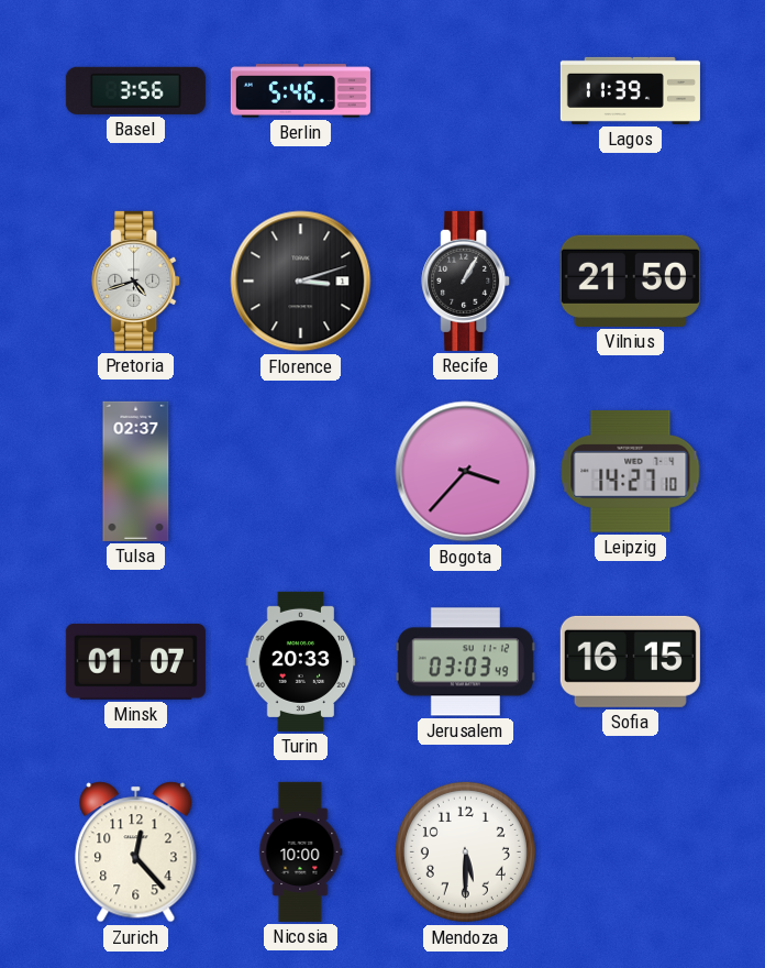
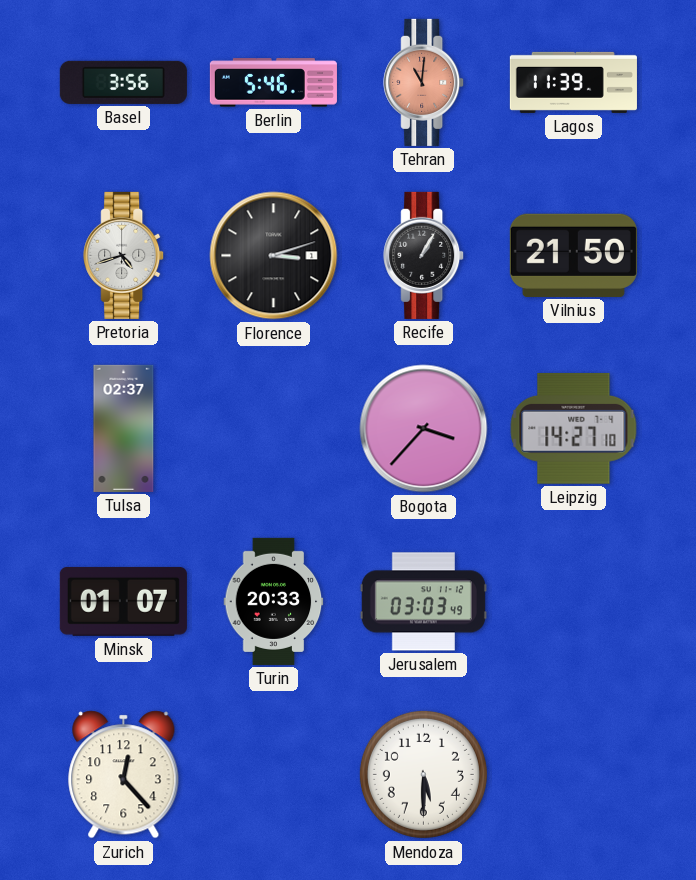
Tehran: none -> 11:01
Sofia: 16:15 -> none
Nicosia: 10:00 -> none
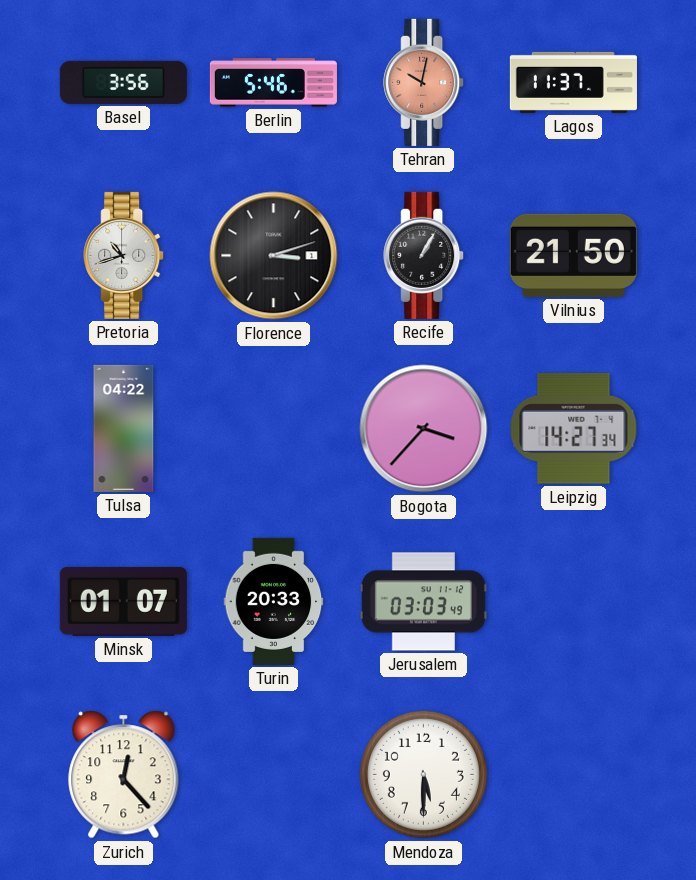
Tehran: 11:01 -> 10:02
Lagos: 11:39 -> 11:37
Pretoria: 4:42 -> 10:42
Tulsa: 02:37 -> 04:22
Leipzig: 14:27:10 -> 14:27:34
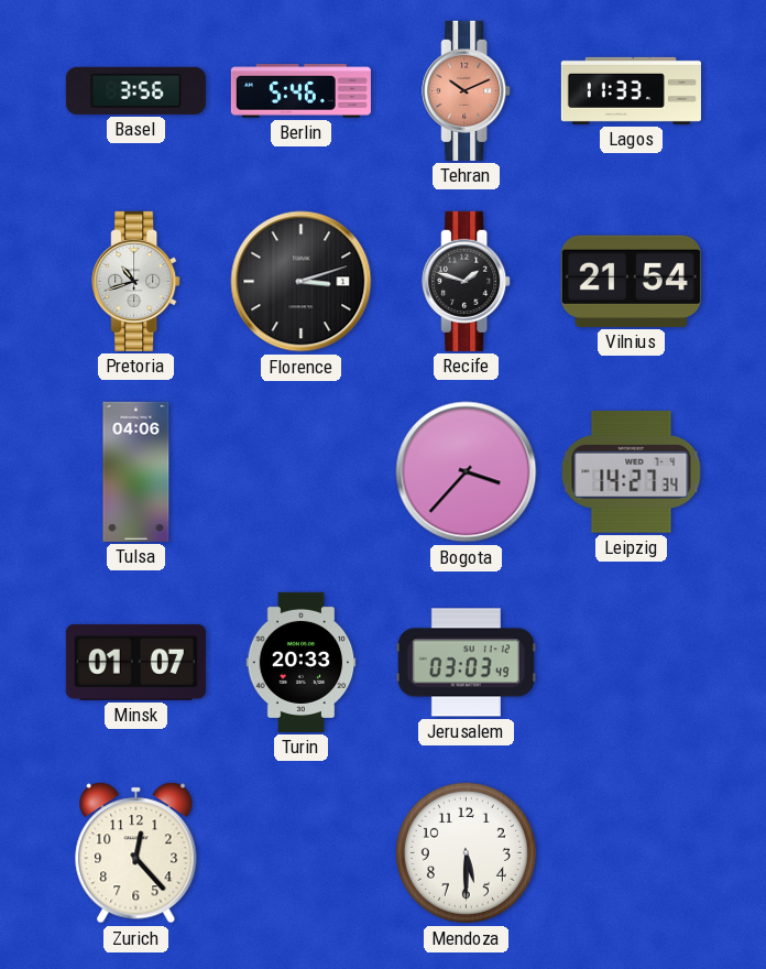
Tehran: 10:02 -> 10:11
Lagos: 11:37 -> 11:33
Recife: 1:05 -> 1:48
Vilnius: 21:50 -> 21:54
Tulsa: 04:22 -> 04:06
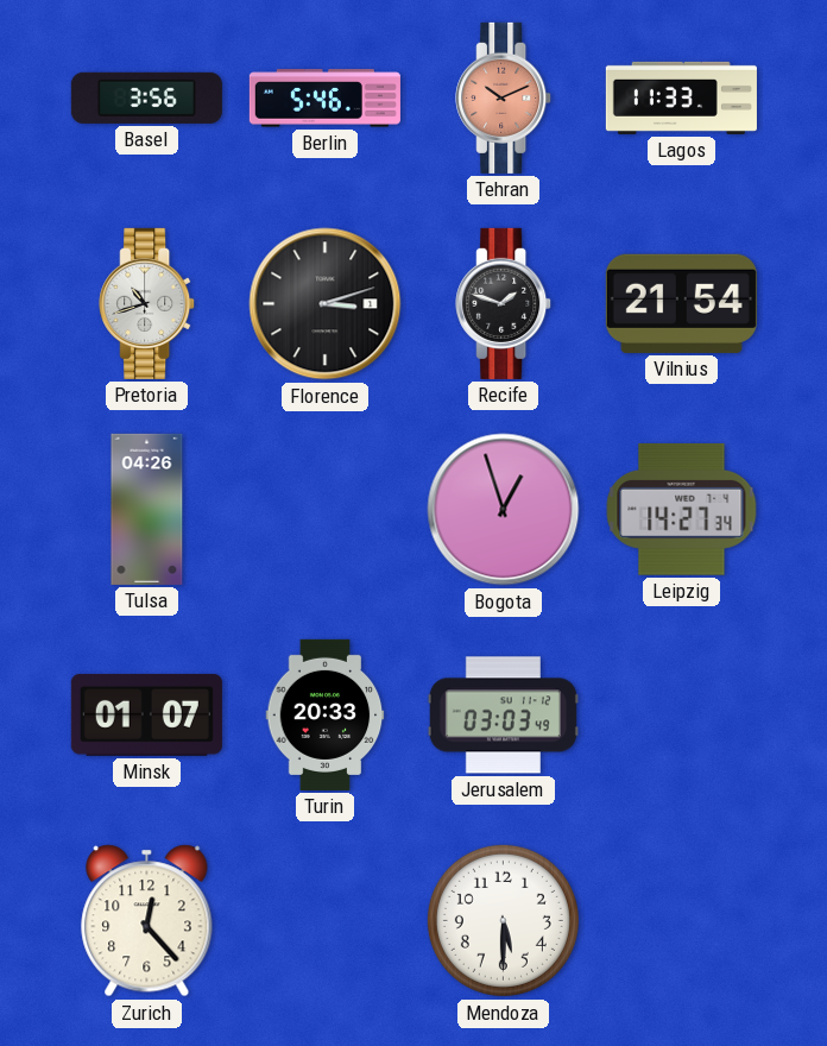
Tulsa: 04:06 -> 04:26
Bogota: 3:37 -> 12:57
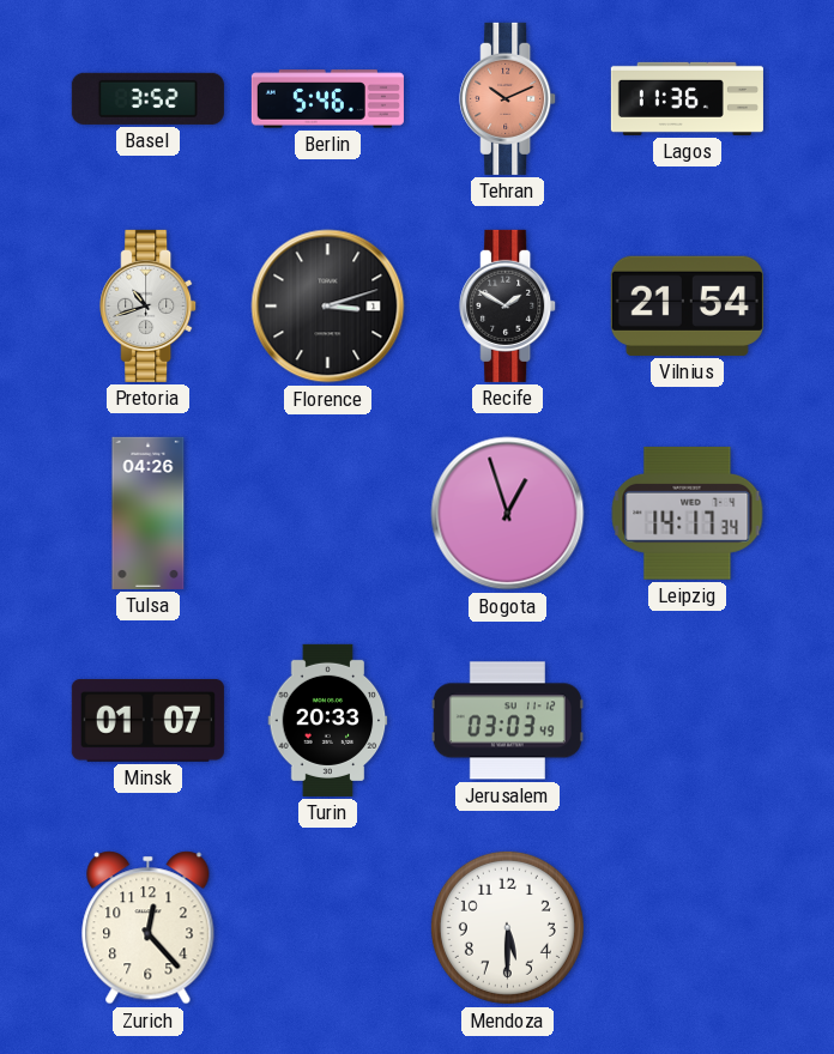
Basel: 3:56 -> 3:52
Lagos: 11:33 -> 11:36
Recife: 1:48 -> 1:50
Leipzig: 14:27 -> 14:17
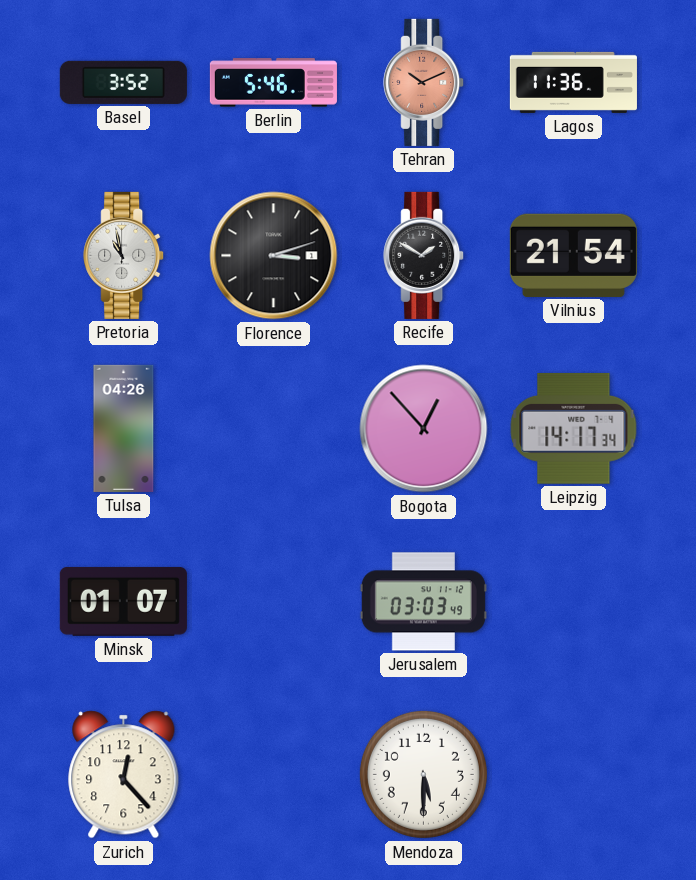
Pretoria: 10:42 -> 10:58
Bogota: 12:57 -> 12:53
Turin: 20:33 -> none
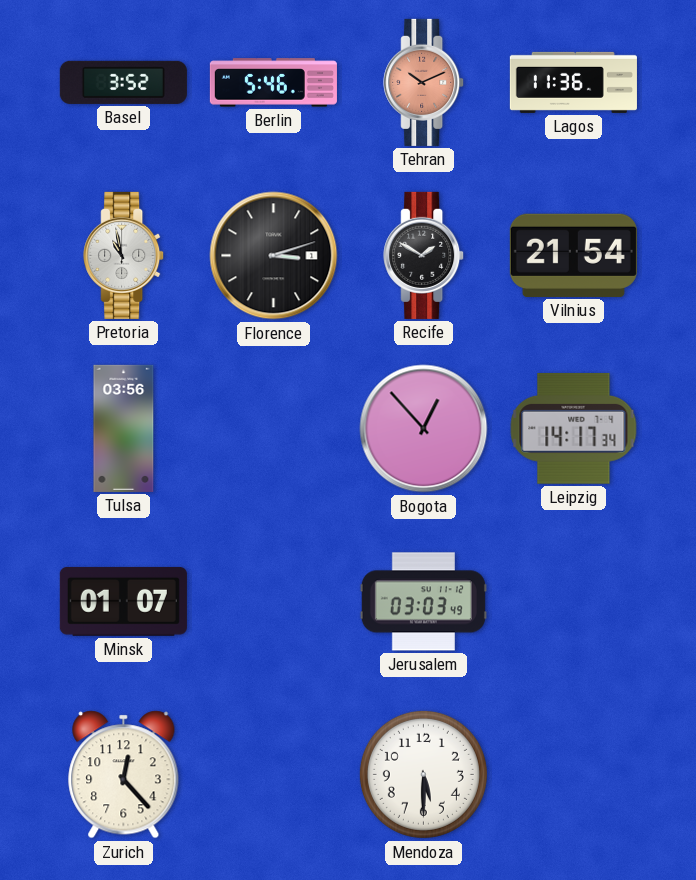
Tulsa: 04:26 -> 03:56
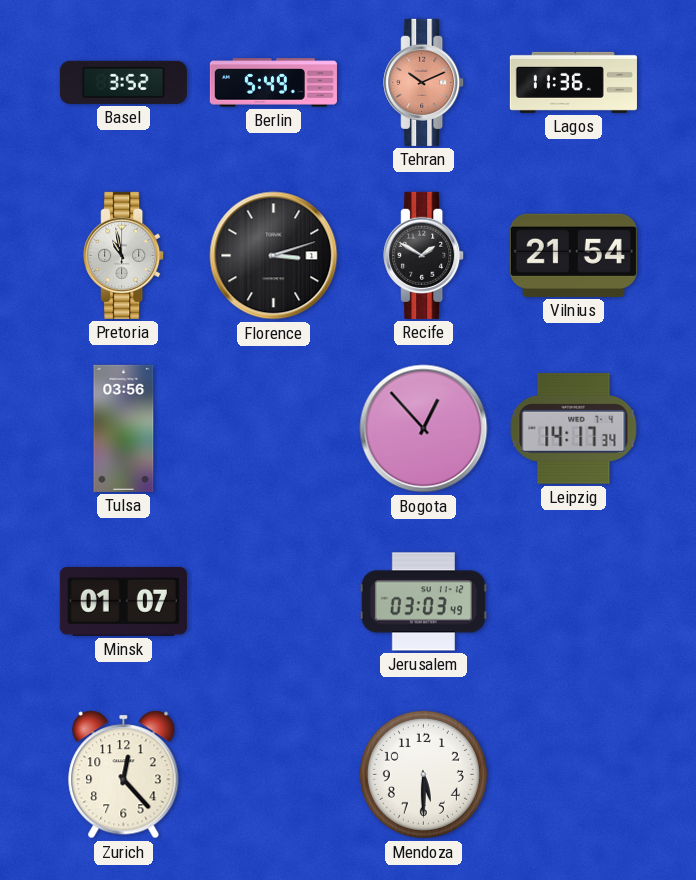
Berlin: 5:46 -> 5:49
